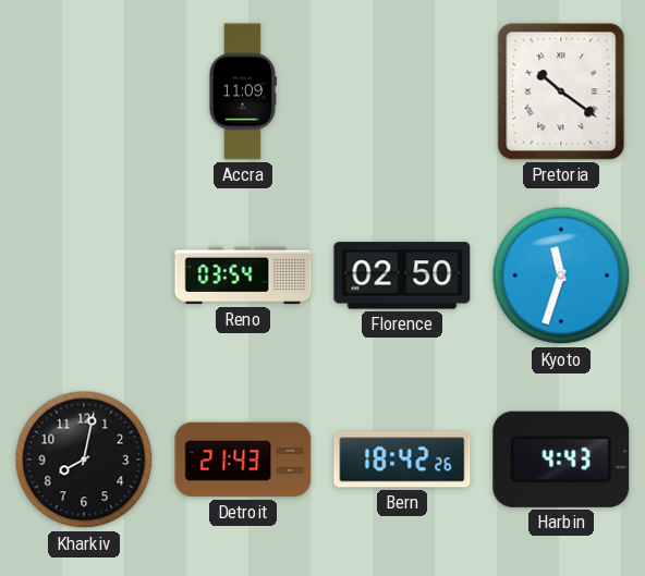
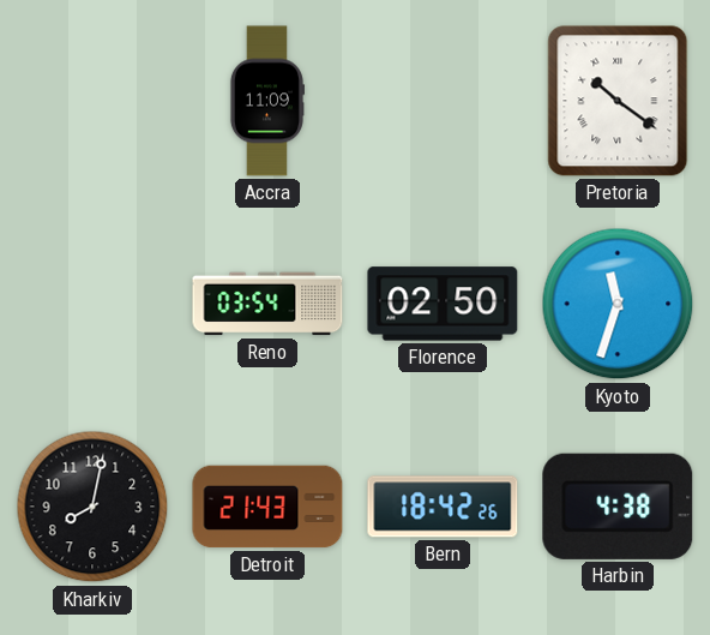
Harbin: 4:43 -> 4:38
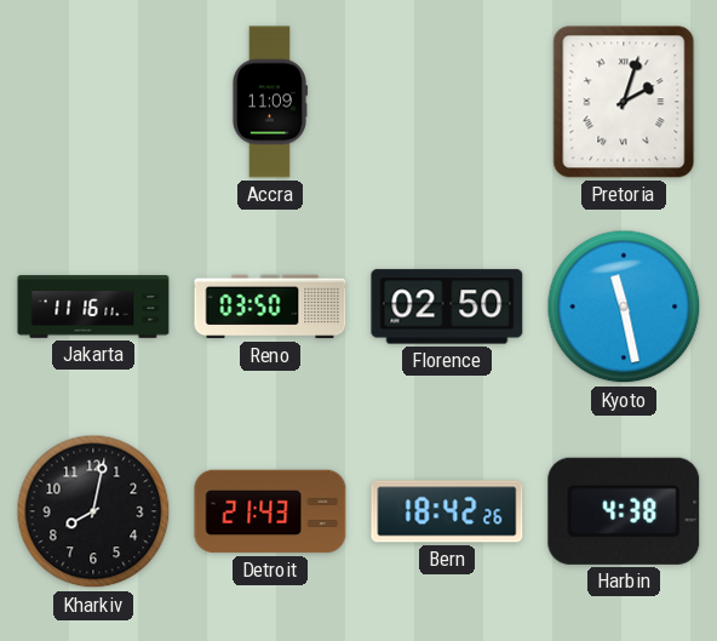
Pretoria: 10:21 -> 2:03
Jakarta: none -> 11:16
Reno: 03:54 -> 03:50
Kyoto: 11:33 -> 11:28
